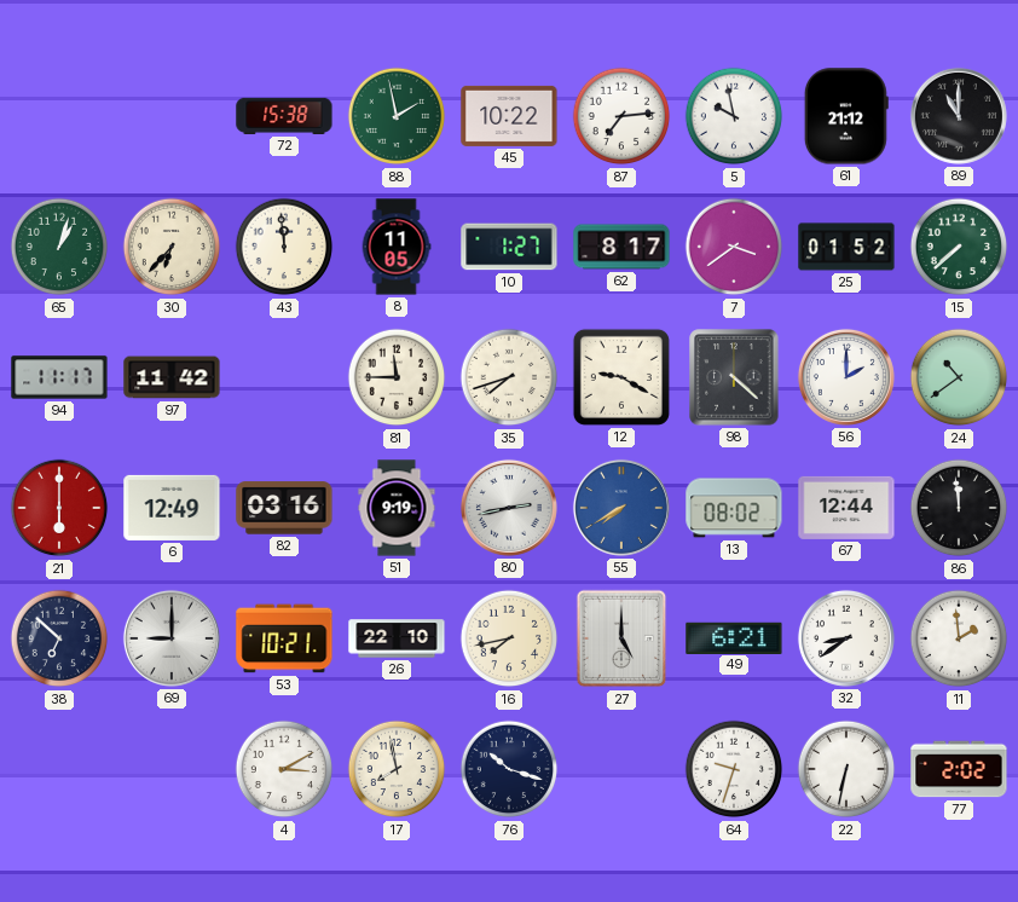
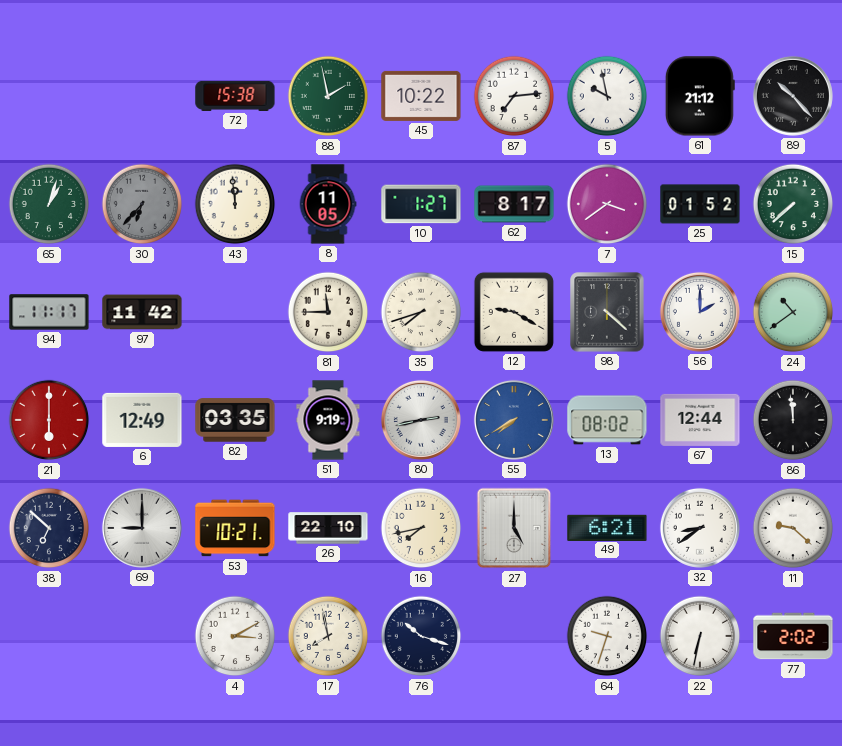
89: 11:00 -> 10:23
30 dial: cream -> grey
82: 03:16 -> 03:35
11: 1:59 -> 9:22
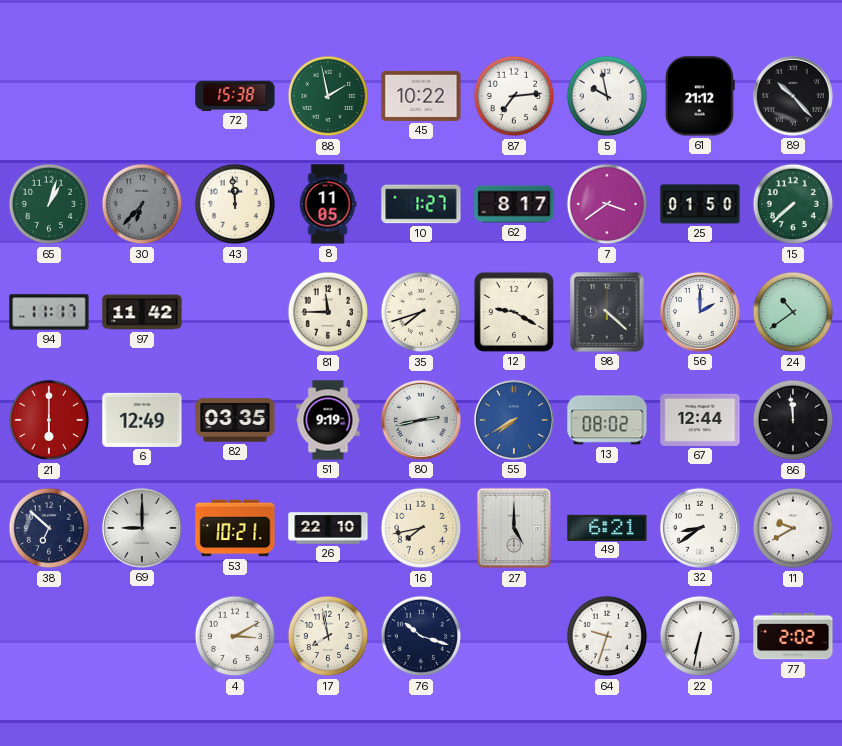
25: 01:52 -> 01:50
11: 9:22 -> 9:40
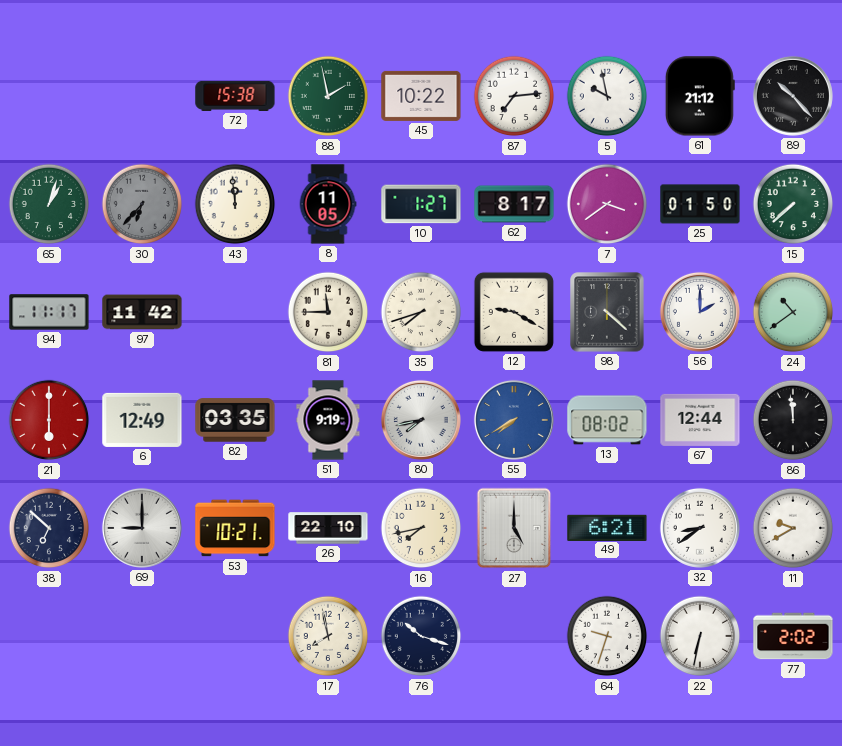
80: 2:43 -> 7:43
4: 3:10 -> none
